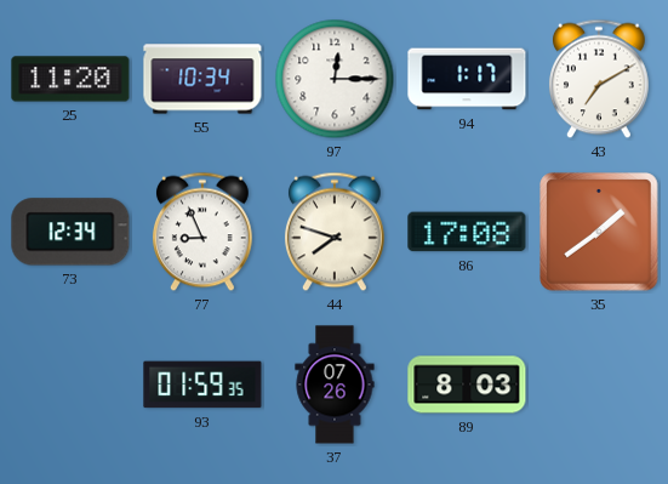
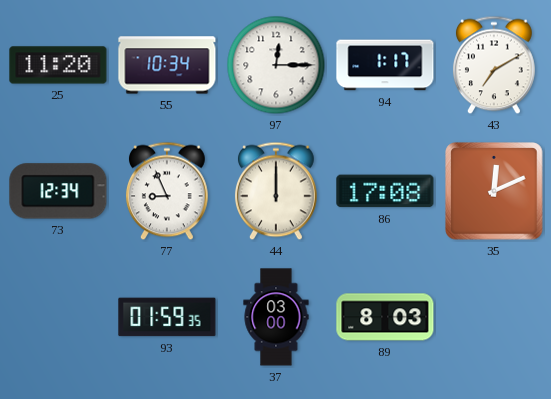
44: 7:48 -> 12:00
35: 1:39 -> 12:11
37: 07:26 -> 03:00
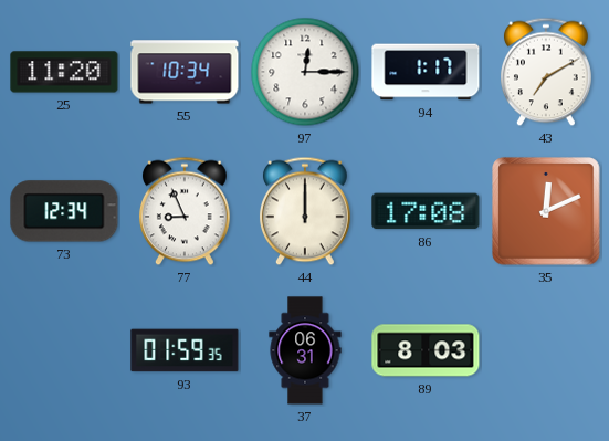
37: 03:00 -> 06:31
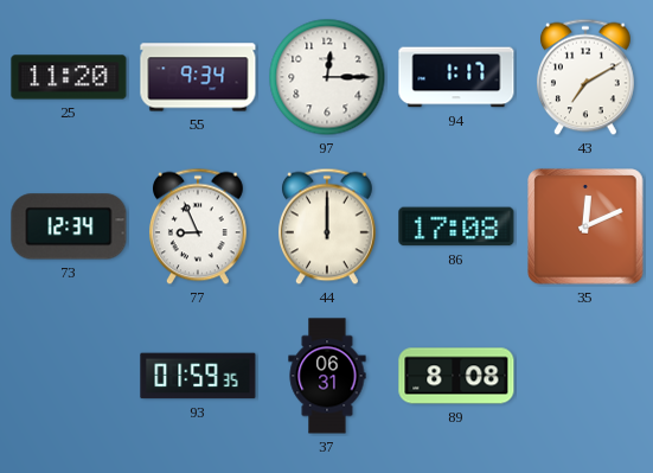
55: 10:34 -> 9:34
89: 8:03 -> 8:08
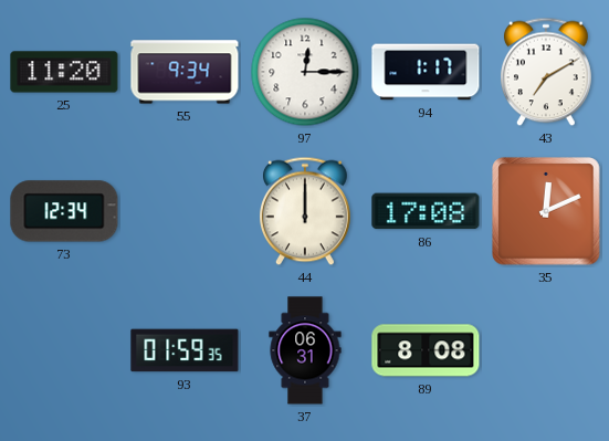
77: 8:56 -> none
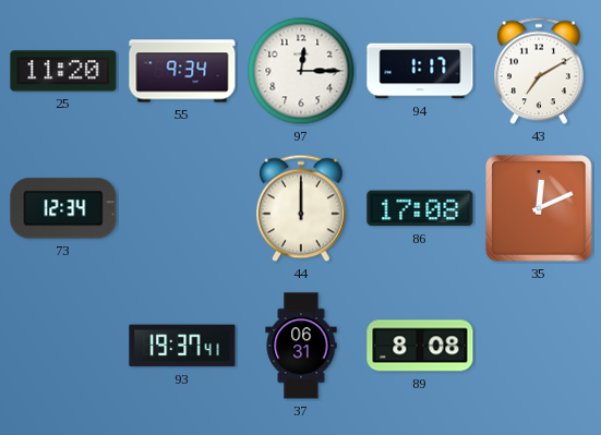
93: 01:59 -> 19:37
